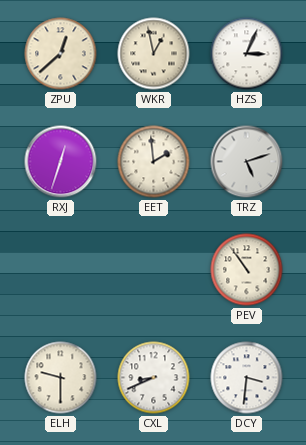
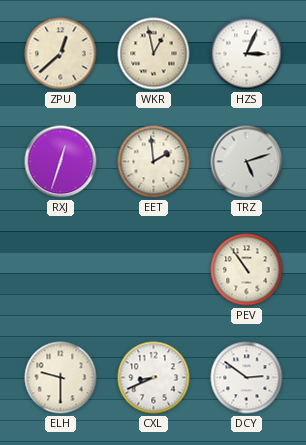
DCY: 3:31 -> 2:51
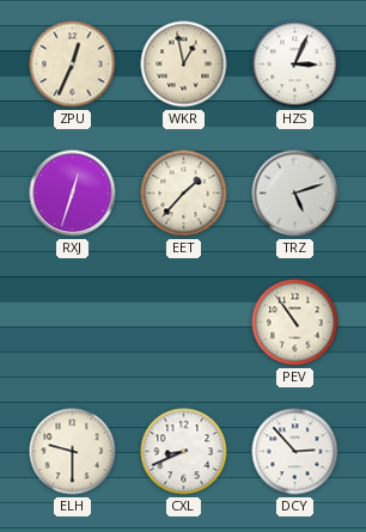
ZPU: 12:38 -> 12:34
EET: 1:59 -> 1:37
DCY: 2:51 -> 2:53
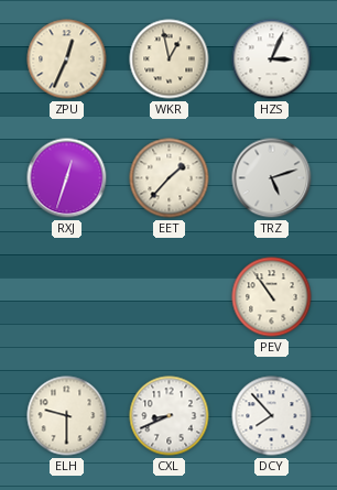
DCY: 2:53 -> 7:53
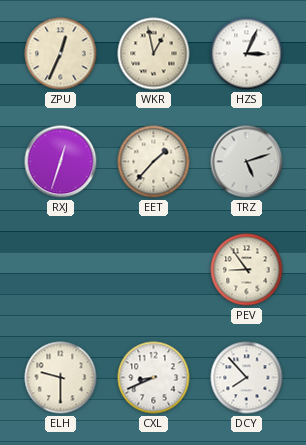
PEV: 10:54 -> 8:54
